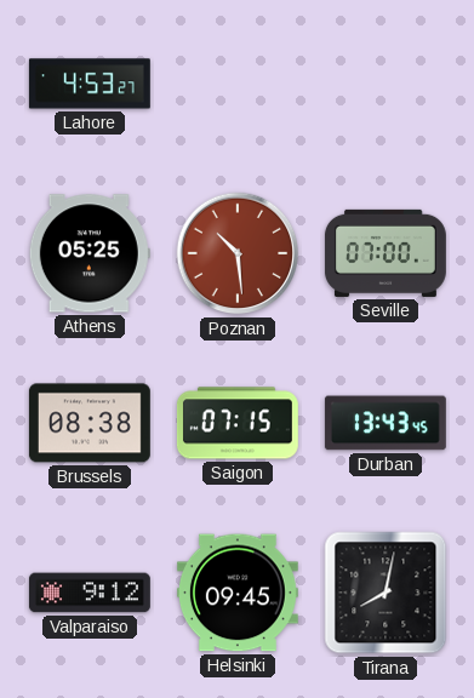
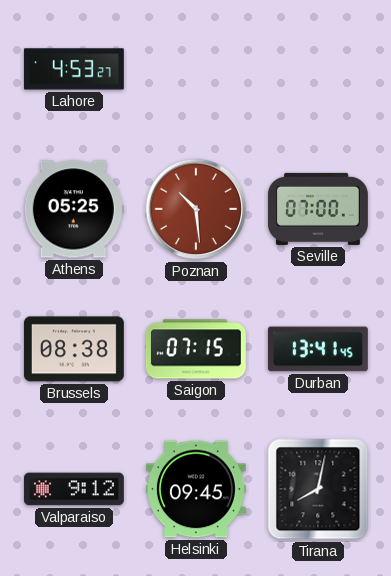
Durban: 13:43 -> 13:41
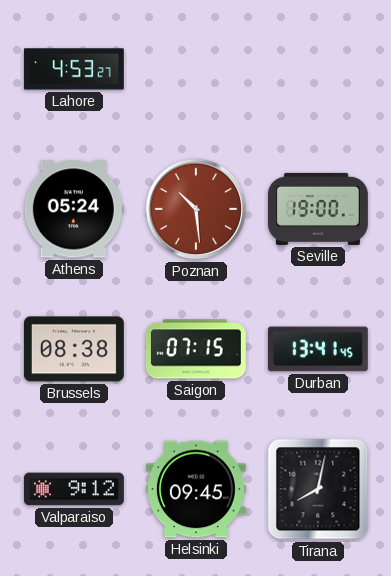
Athens: 05:25 -> 05:24
Seville: 07:00 -> 19:00
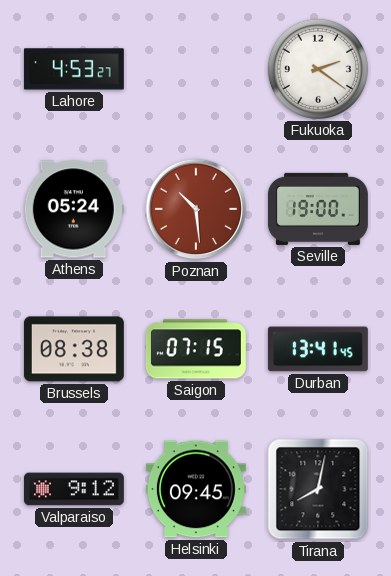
Fukuoka: none -> 2:21
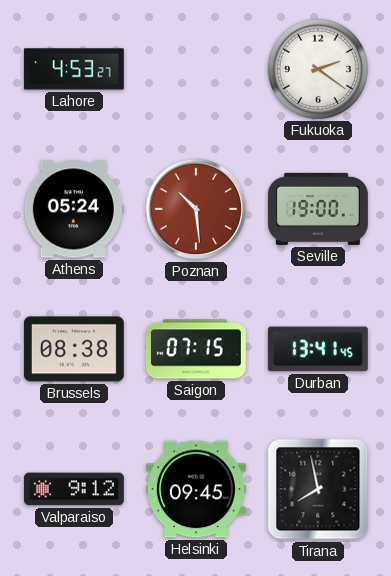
Tirana: 8:02 -> 7:58
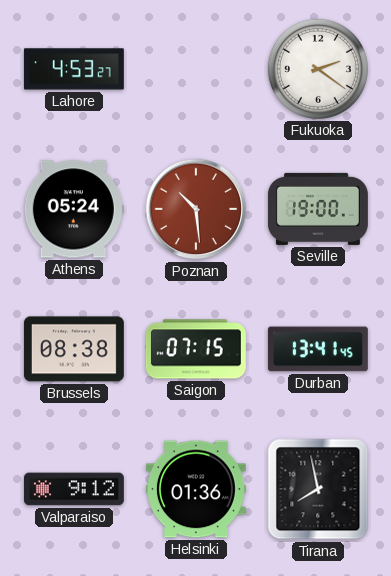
Helsinki: 09:45 -> 01:36
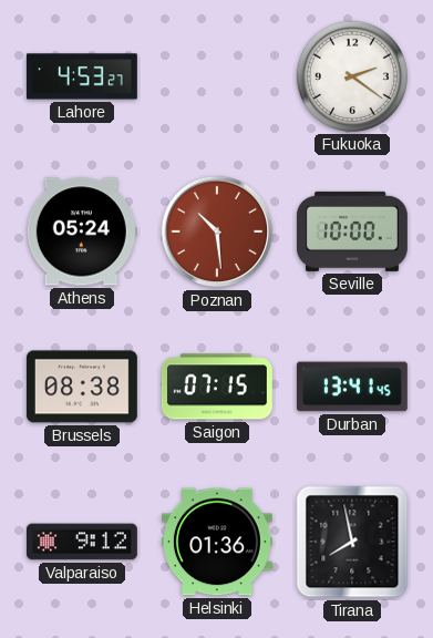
Seville: 19:00 -> 10:00
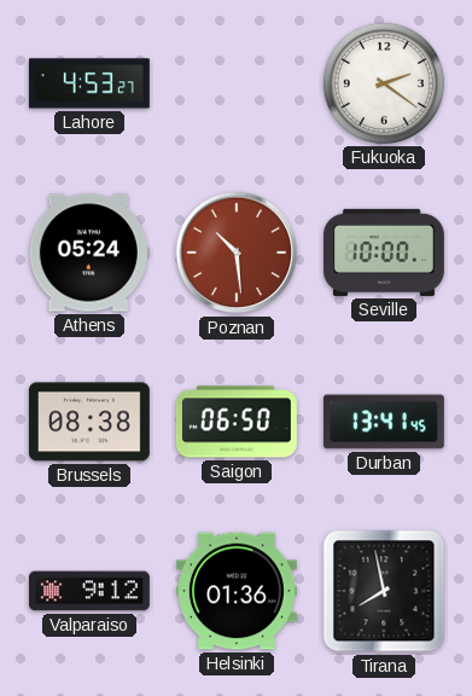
Saigon: 07:15 -> 06:50
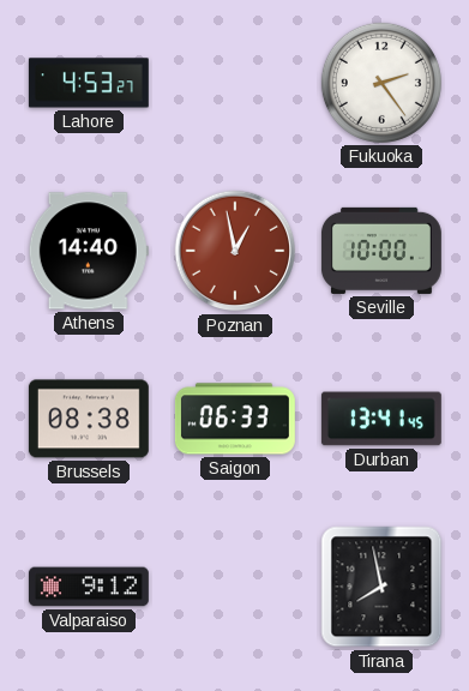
Fukuoka: 2:21 -> 2:24
Athens: 05:24 -> 14:40
Poznan: 10:29 -> 12:58
Saigon: 06:50 -> 06:33
Helsinki: 01:36 -> none
